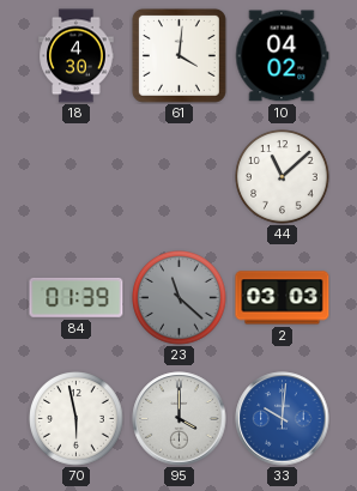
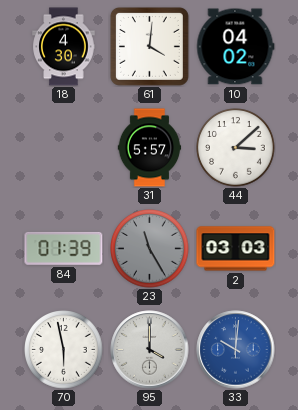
31: none -> 5:57
44: 11:08 -> 3:08
23: 11:22 -> 11:25
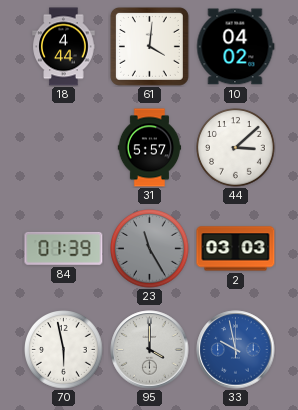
18: 4:30 -> 4:44
33: 10:01 -> 9:58
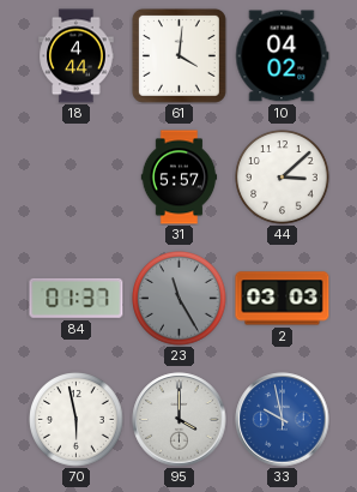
84: 01:39 -> 01:37
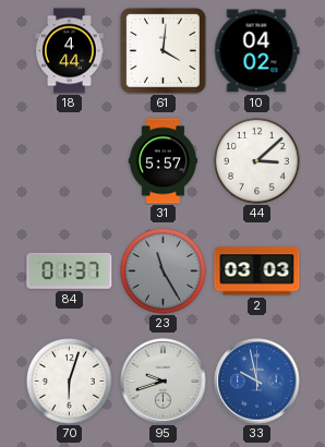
70: 5:58 -> 6:03
95: 4:00 -> 9:42
